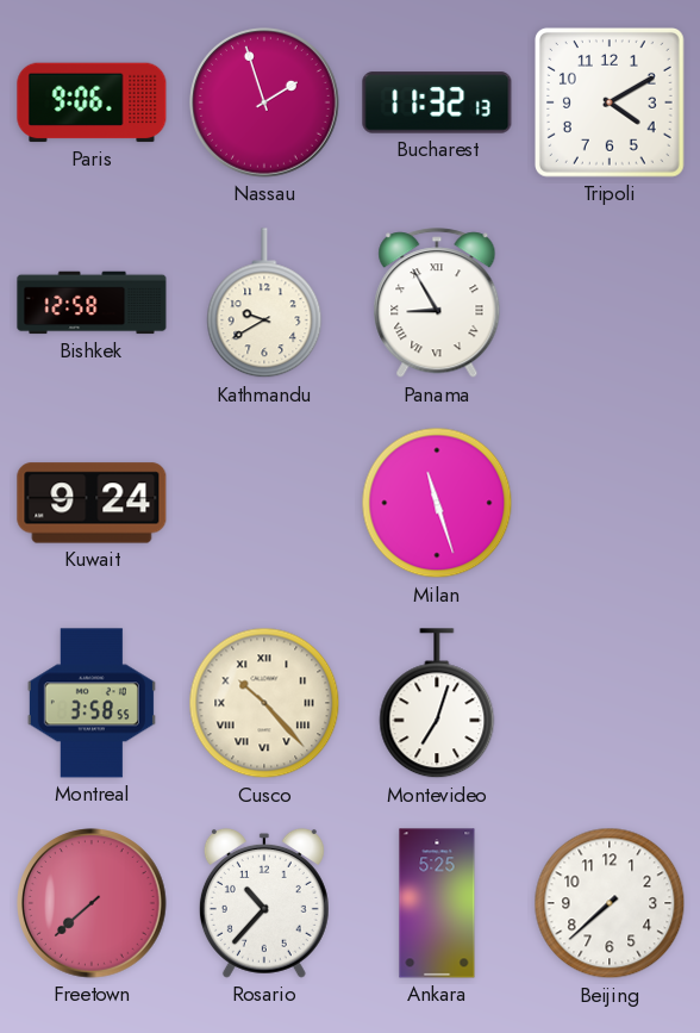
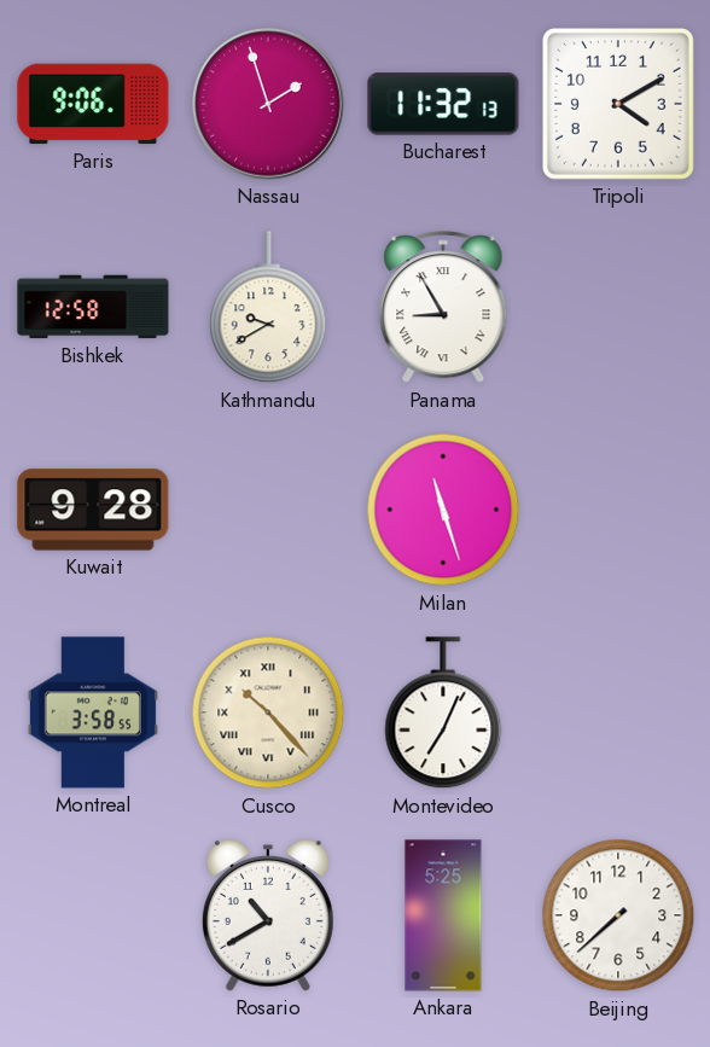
Kuwait: 9:24 -> 9:28
Montevideo: 7:03 -> 7:04
Freetown: 7:38 -> none
Rosario: 10:37 -> 10:40
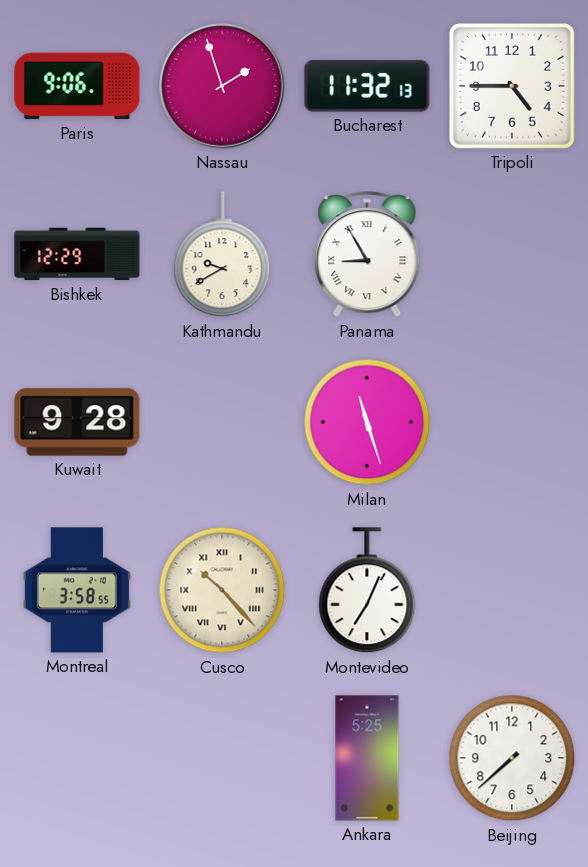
Tripoli: 4:10 -> 4:45
Bishkek: 12:58 -> 12:29
Rosario: 10:40 -> none
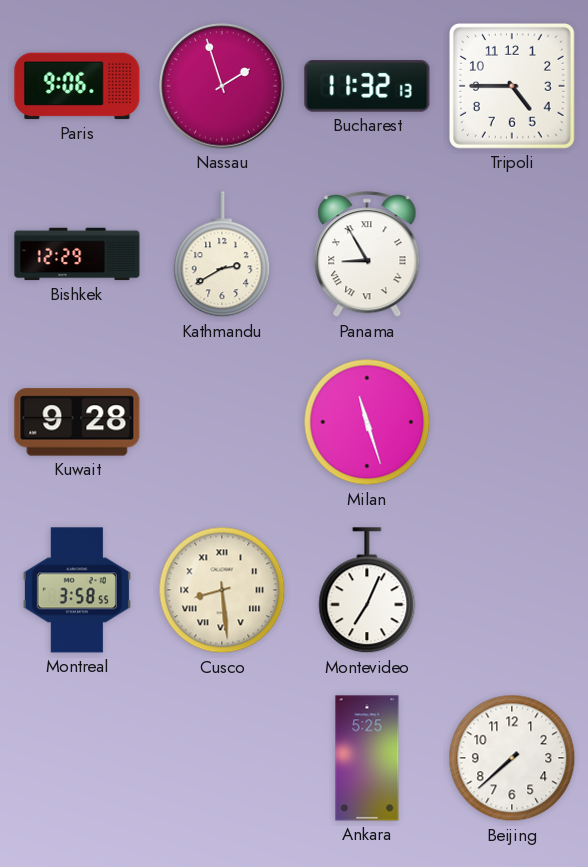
Kathmandu: 9:40 -> 2:40
Cusco: 10:23 -> 8:29
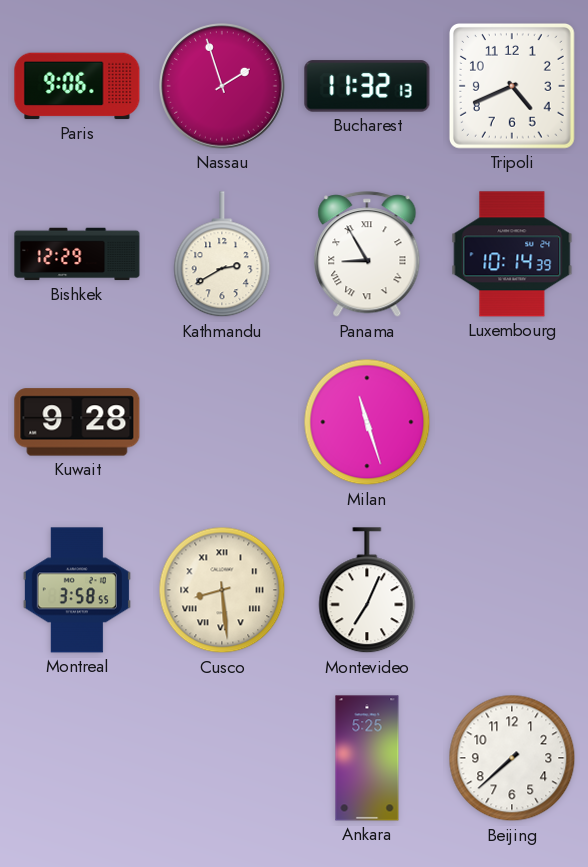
Tripoli: 4:45 -> 4:41
Luxembourg: none -> 10:14
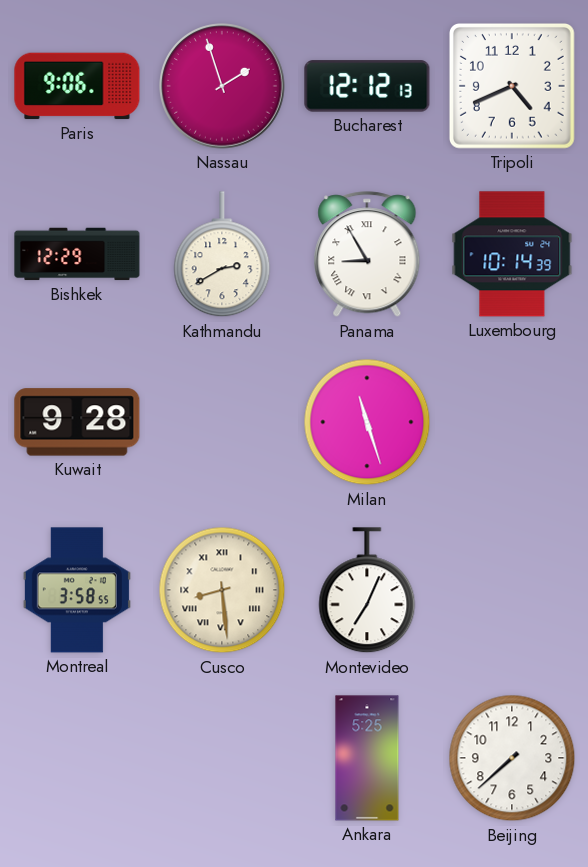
Bucharest: 11:32 -> 12:12
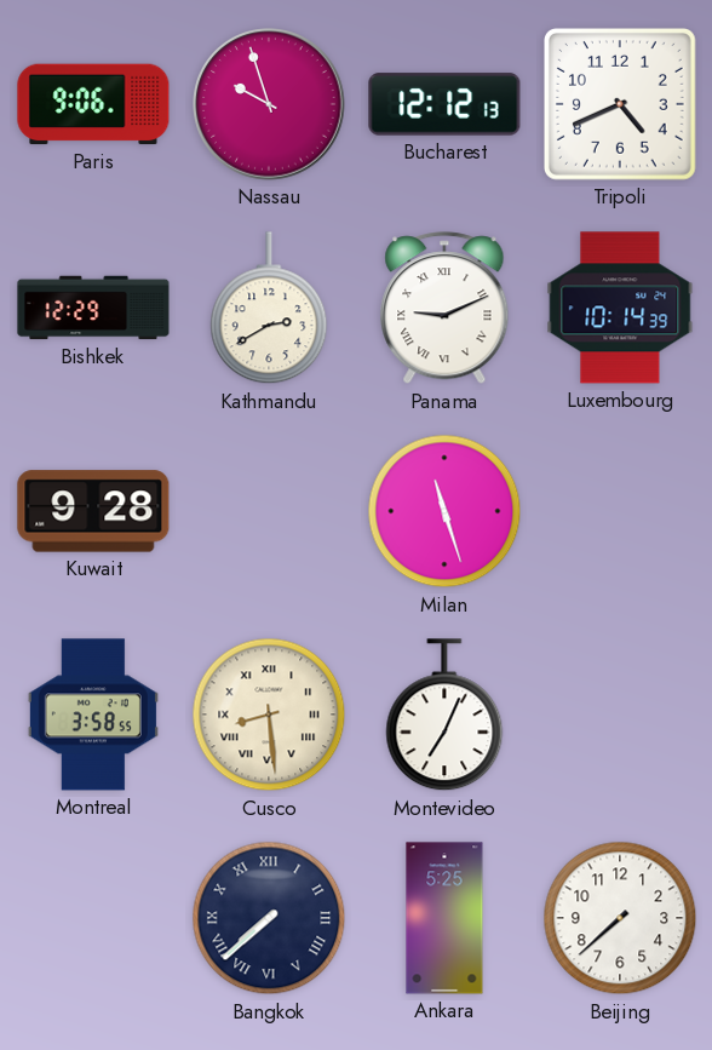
Nassau: 1:57 -> 9:57
Panama: 8:55 -> 9:11
Bangkok: none -> 7:38
